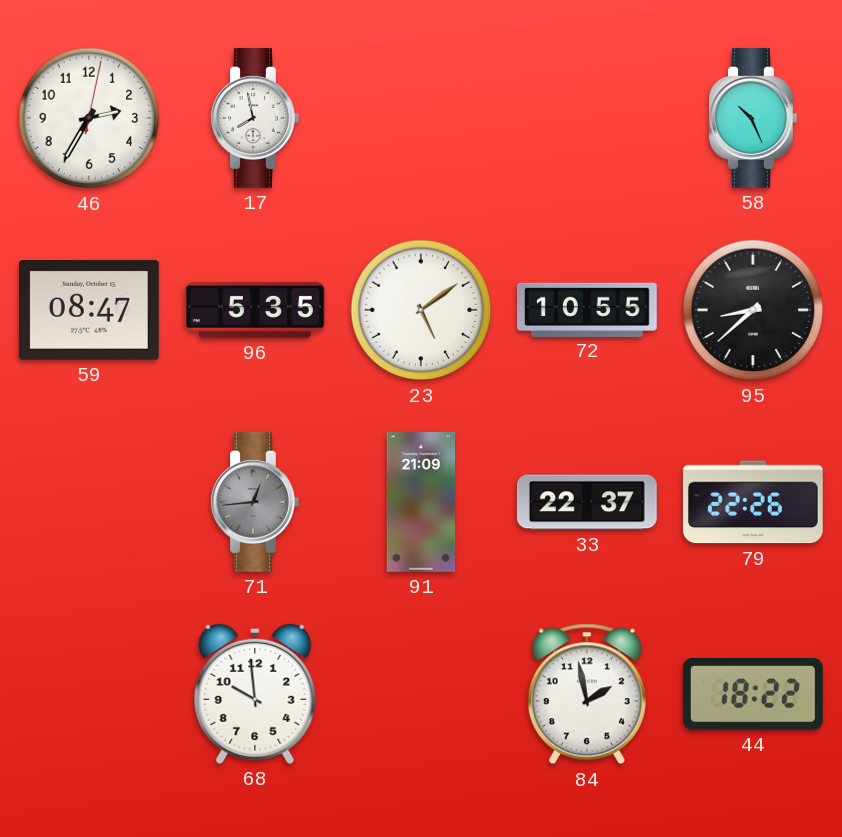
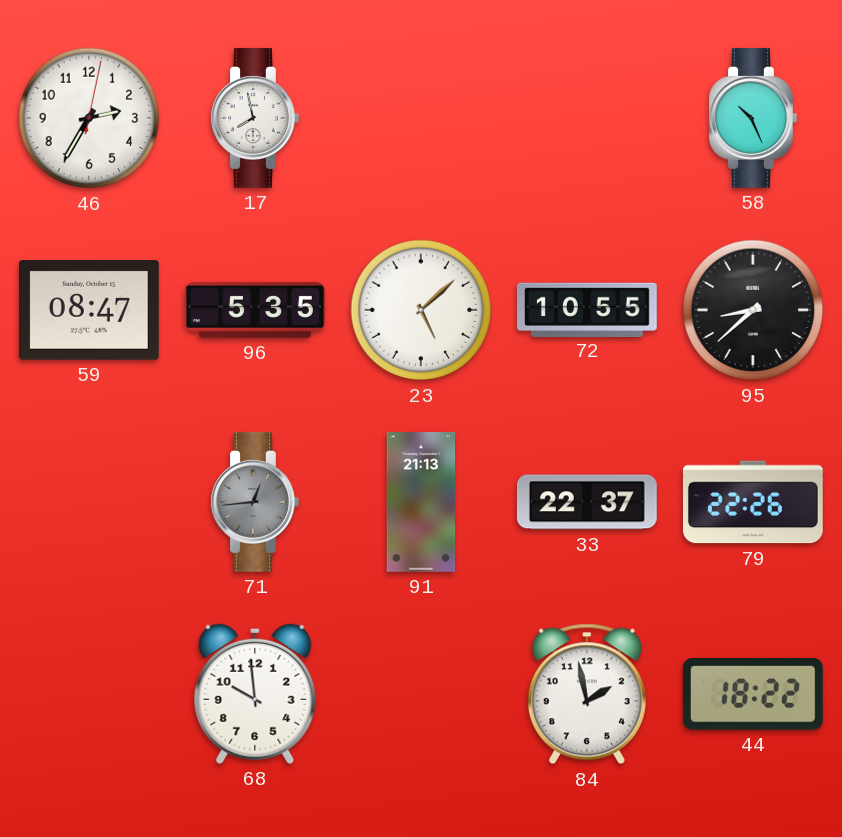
23: 5:09 -> 5:08
91: 21:09 -> 21:13
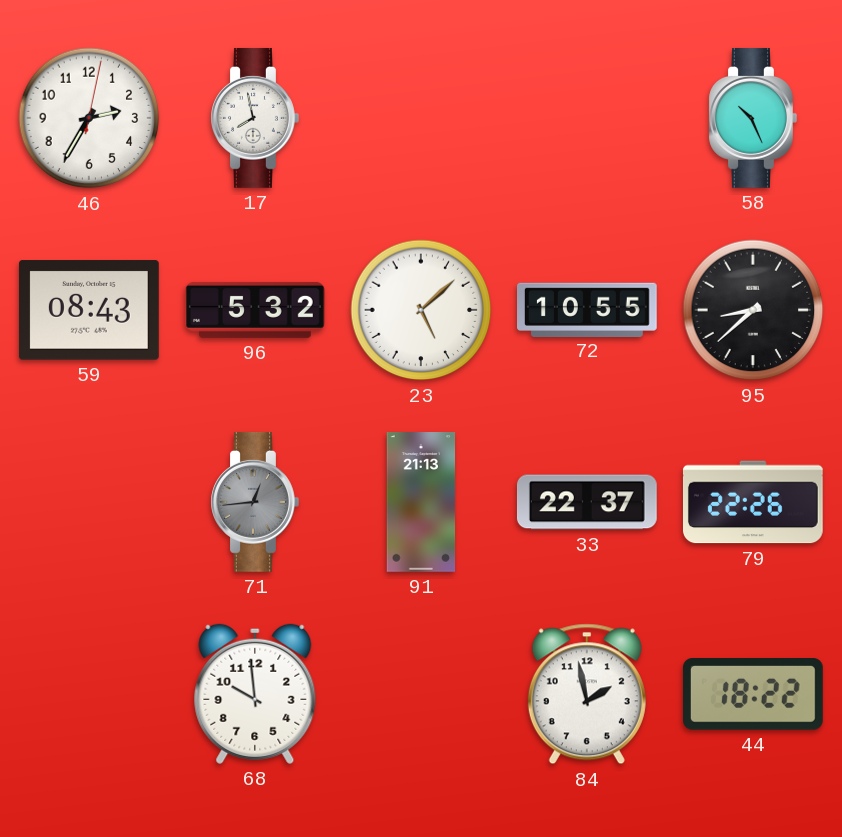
59: 08:47 -> 08:43
96: 5:35 -> 5:32
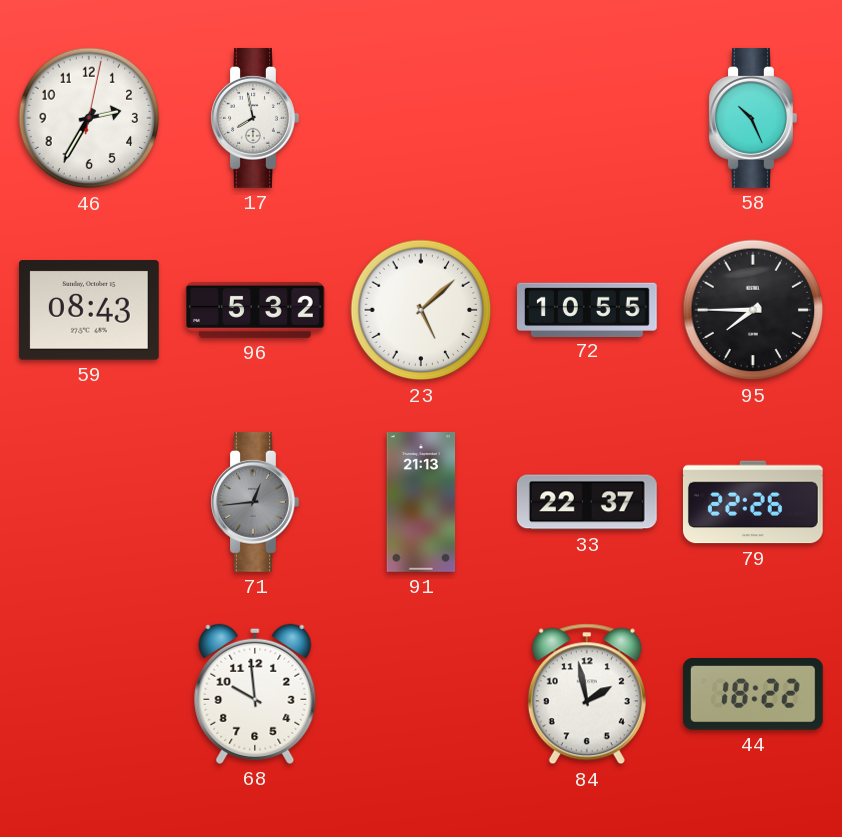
95: 8:38 -> 7:45
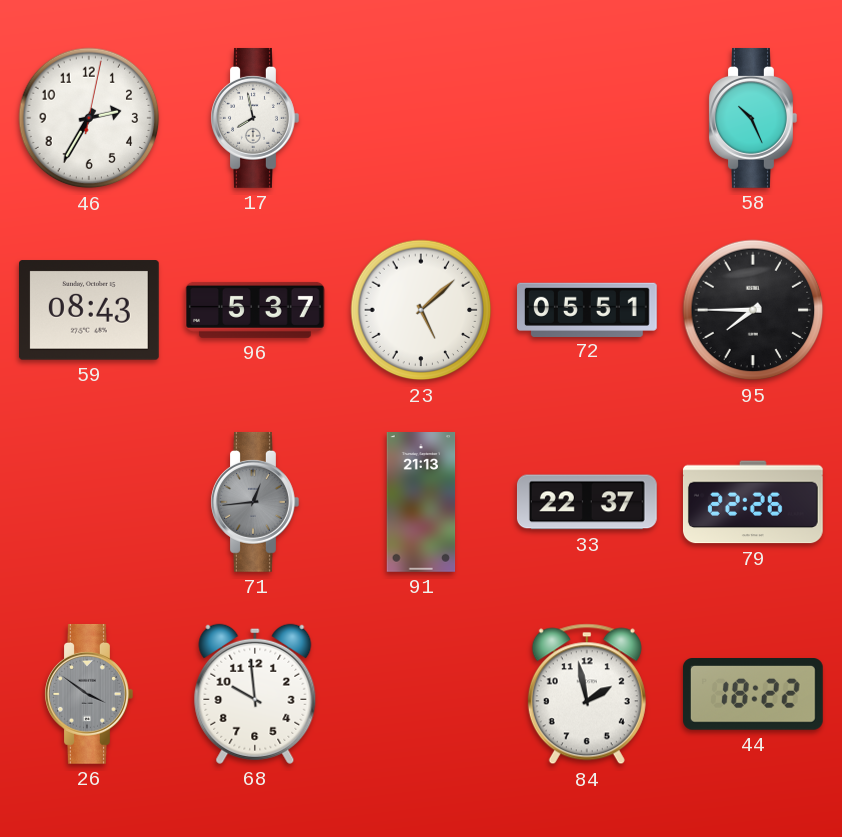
96: 5:32 -> 5:37
72: 10:55 -> 05:51
26: none -> 3:51
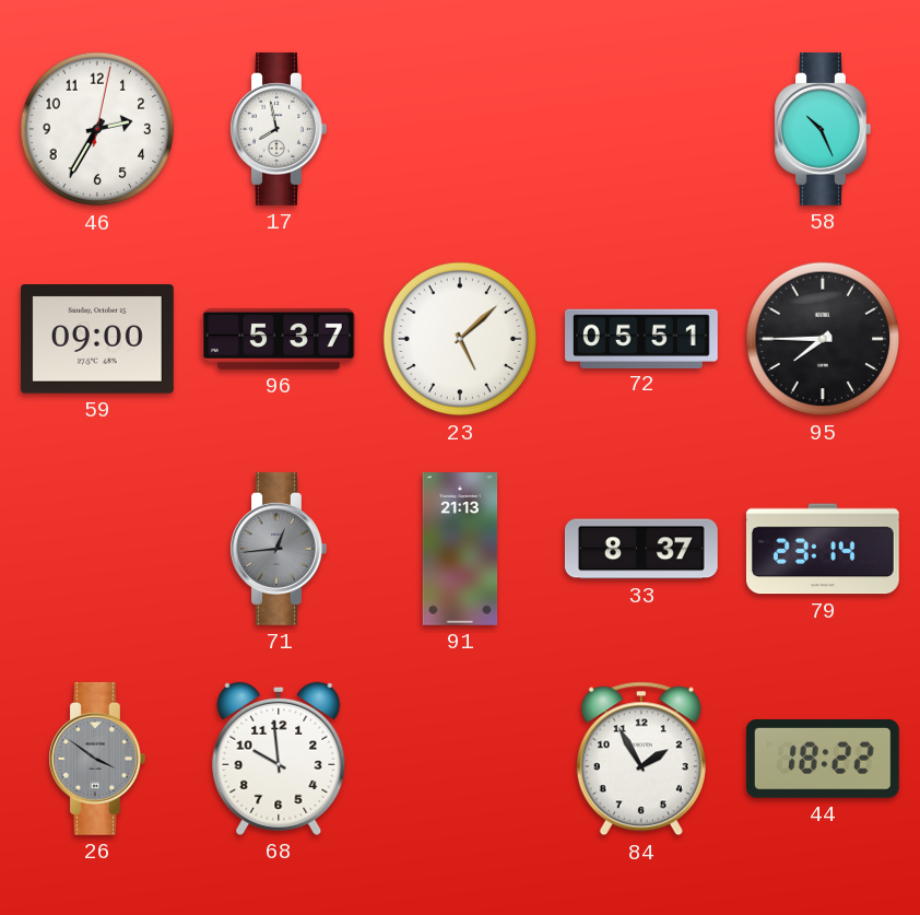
59: 08:43 -> 09:00
33: 22:37 -> 8:37
79: 22:26 -> 23:14
84: 1:58 -> 1:55
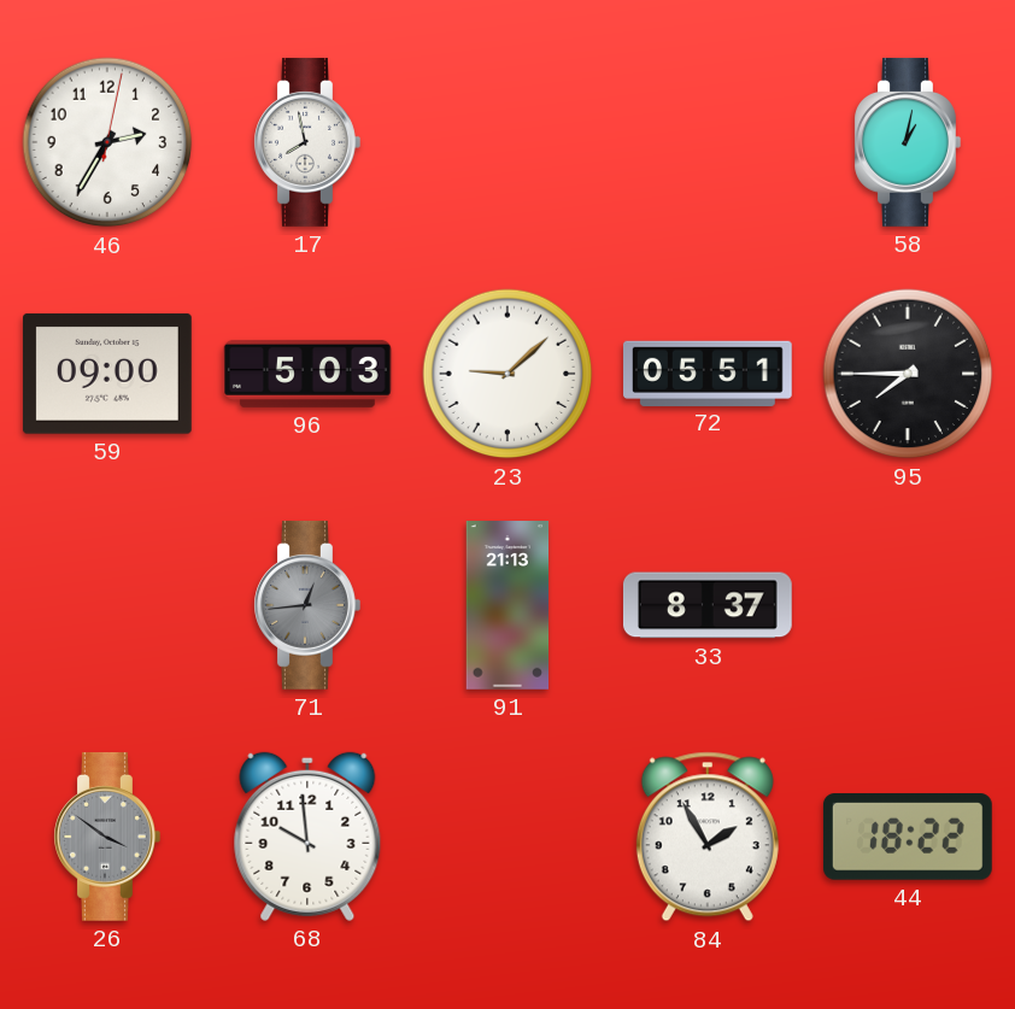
58: 10:26 -> 1:02
96: 5:37 -> 5:03
23: 5:08 -> 9:08
79: 23:14 -> none
